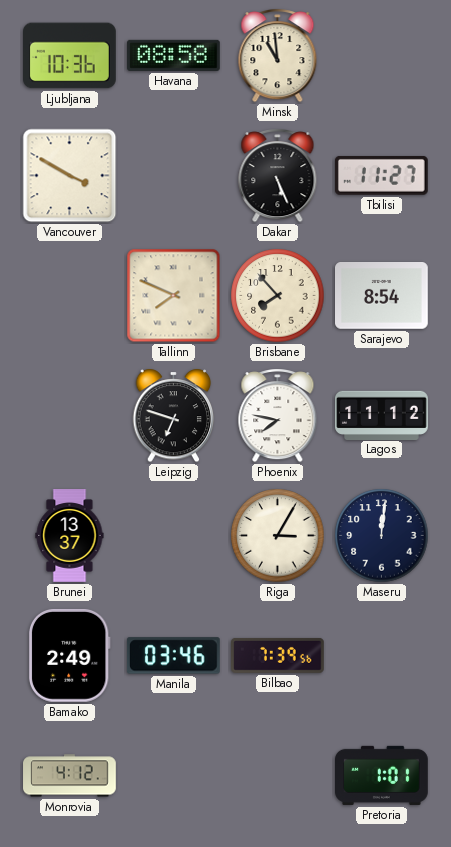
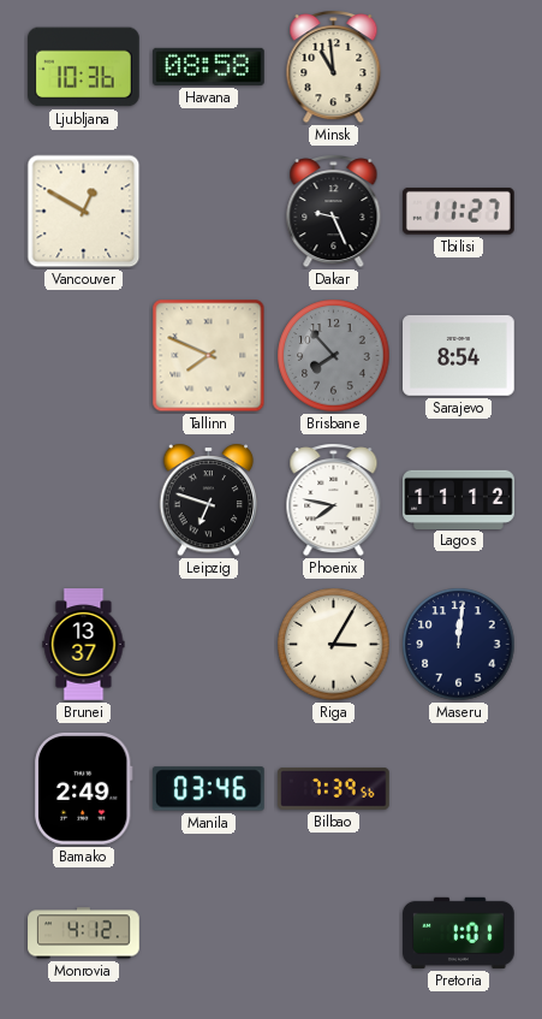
Vancouver: 3:50 -> 12:50
Dakar: 5:26 -> 9:26
Brisbane dial: cream -> grey
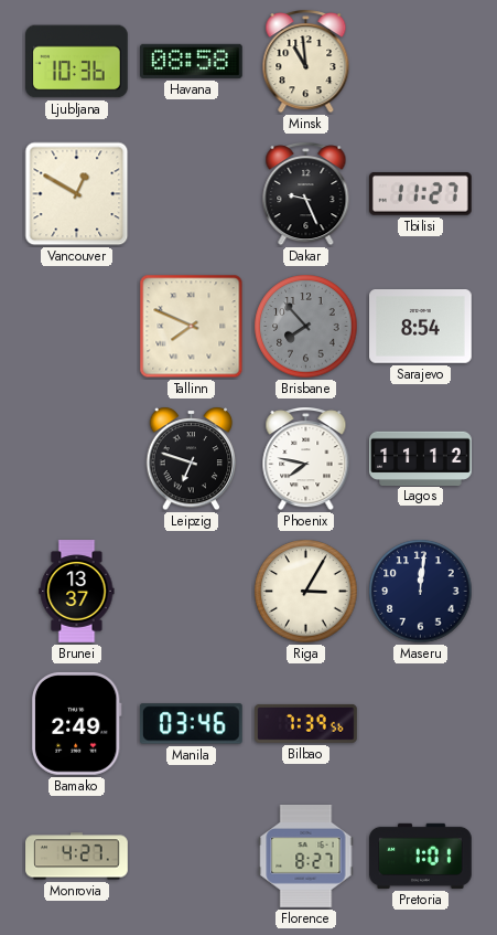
Monrovia: 4:12 -> 4:27
Florence: none -> 8:27
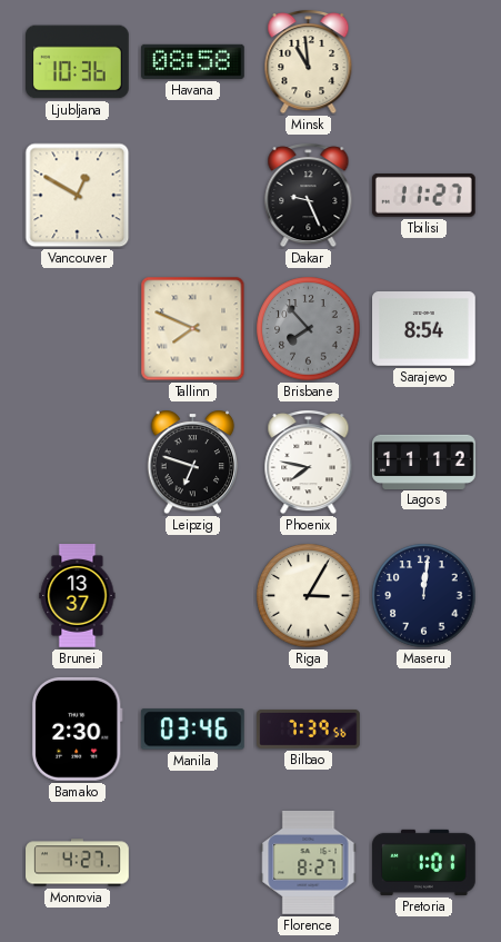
Bamako: 2:49 -> 2:30
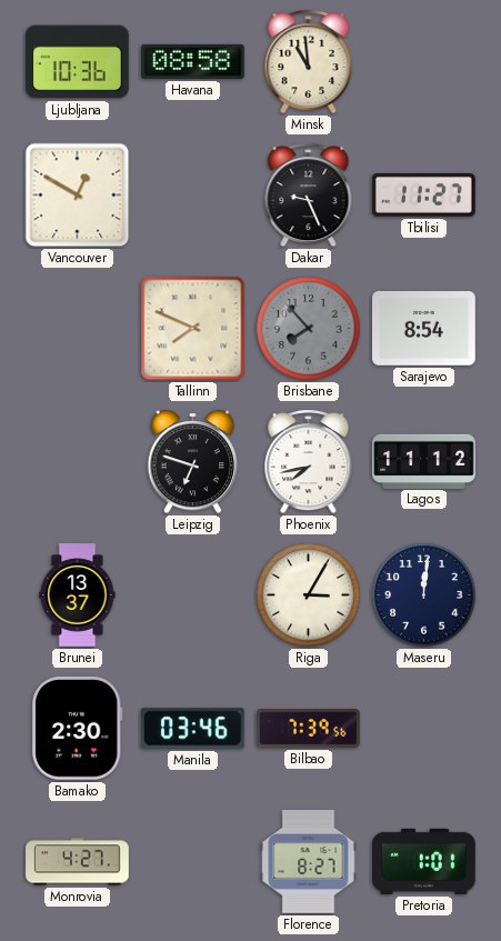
Phoenix: 7:47 -> 7:43
